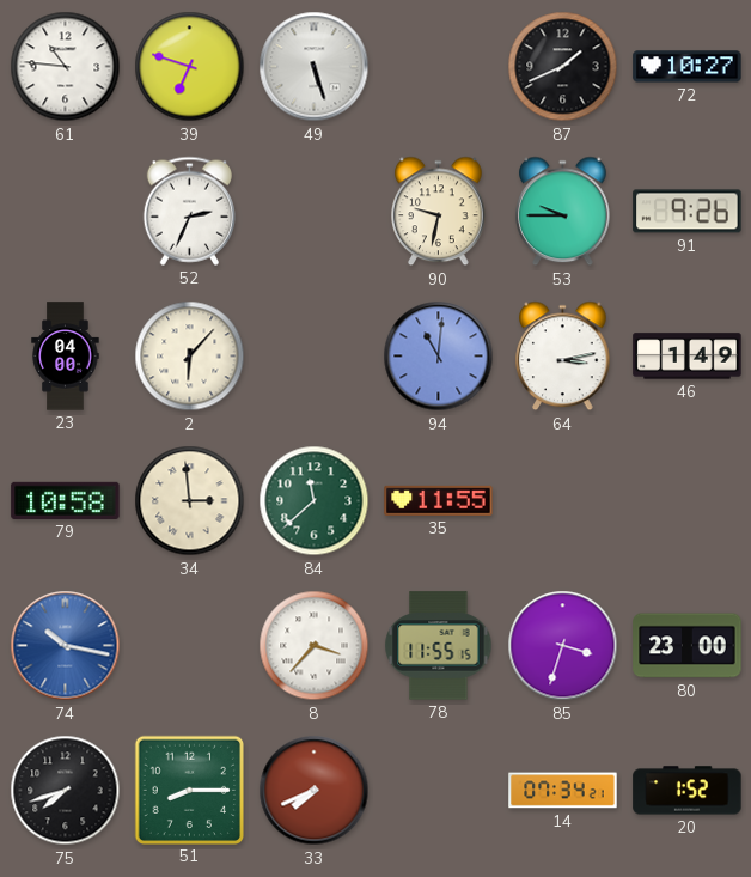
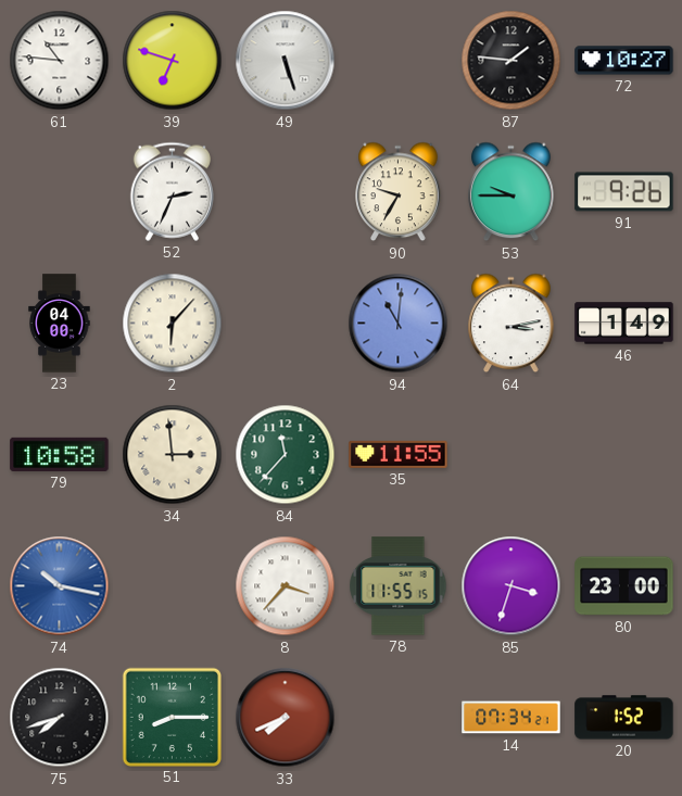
87: 1:41 -> 1:46
90: 9:32 -> 9:35
84: 11:38 -> 11:37
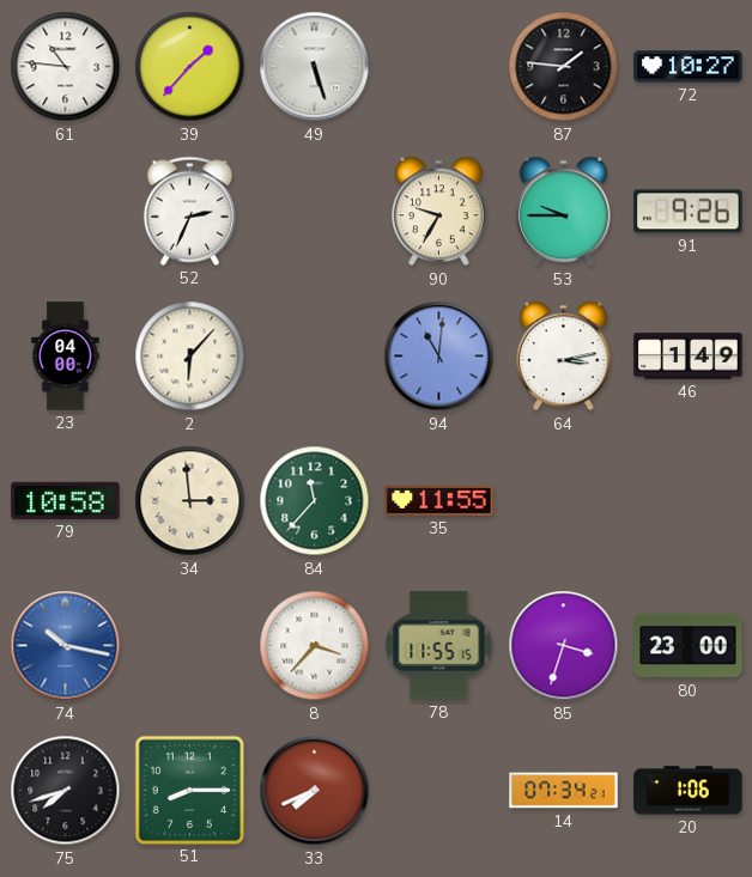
39: 6:48 -> 1:37
20: 1:52 -> 1:06
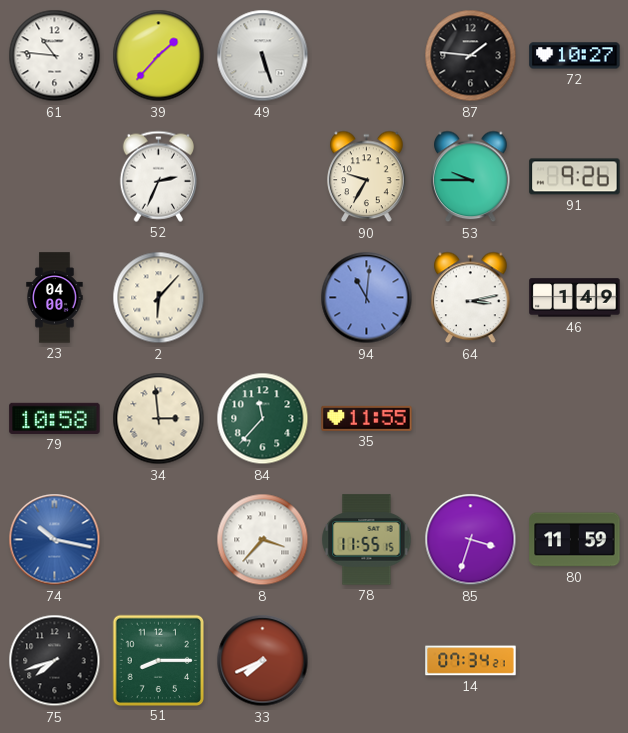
80: 23:00 -> 11:59
20: 1:06 -> none
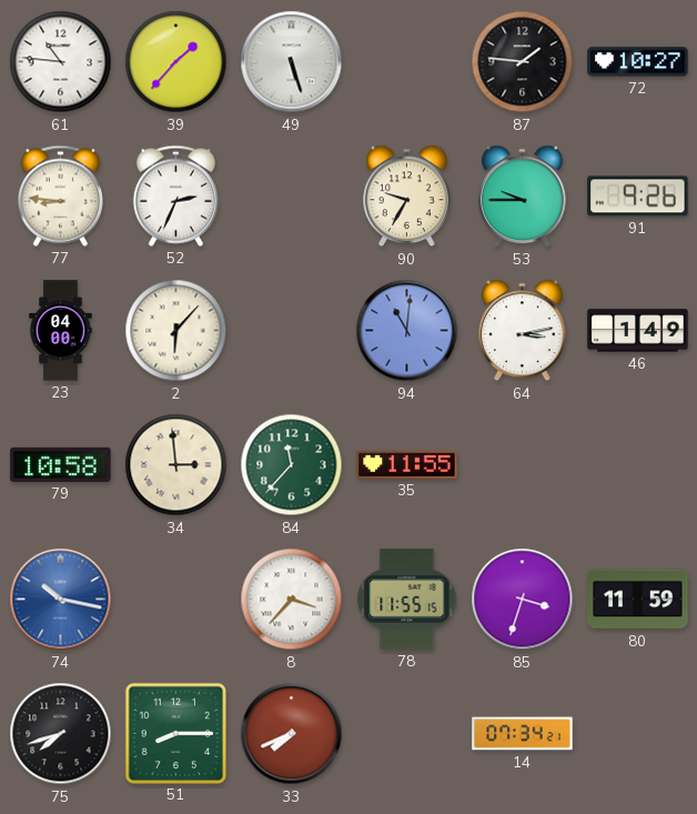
77: none -> 8:46
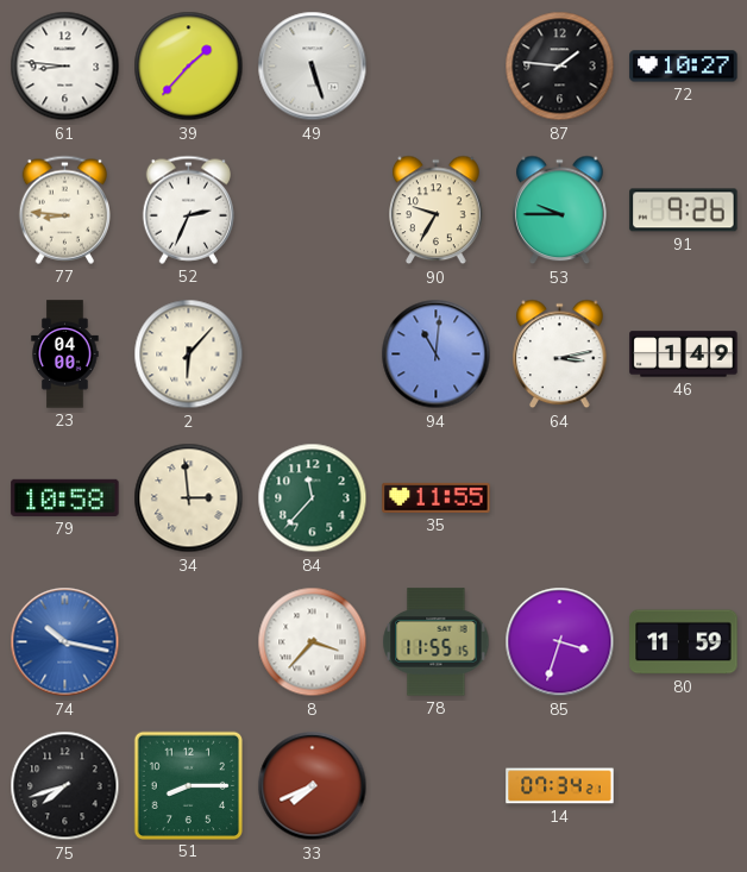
61: 10:46 -> 8:46
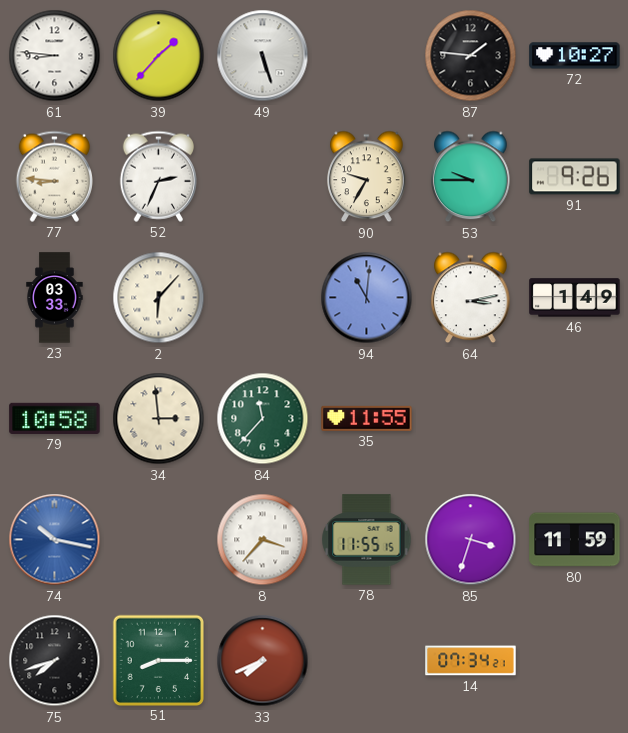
23: 04:00 -> 03:33
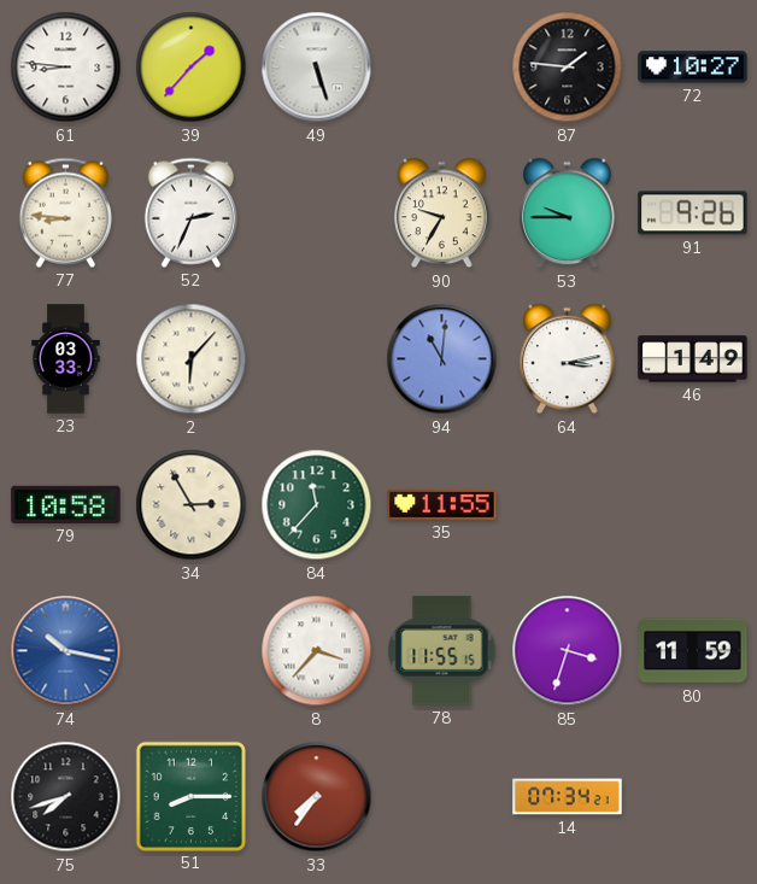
34: 2:59 -> 2:55
33: 7:41 -> 7:36
